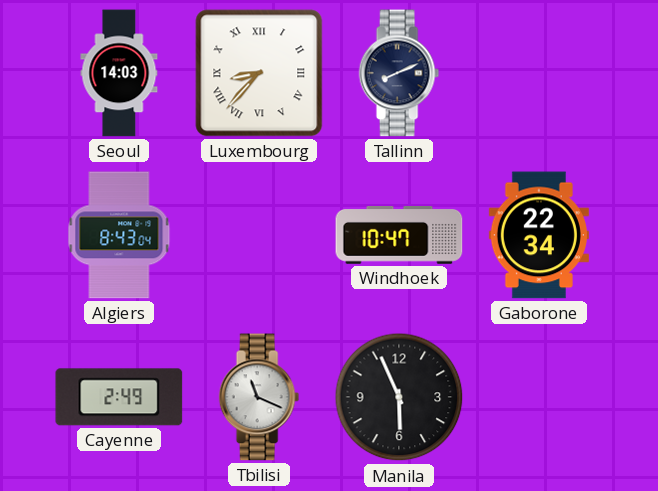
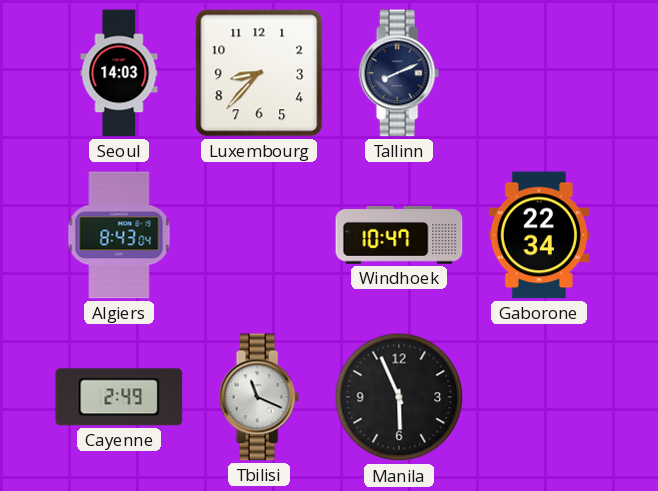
Luxembourg numerals: Roman -> Arabic
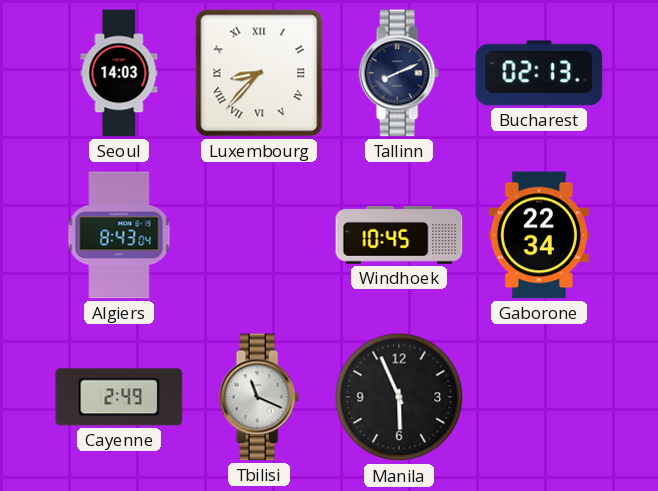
Luxembourg numerals: Arabic -> Roman
Bucharest: none -> 02:13
Windhoek: 10:47 -> 10:45
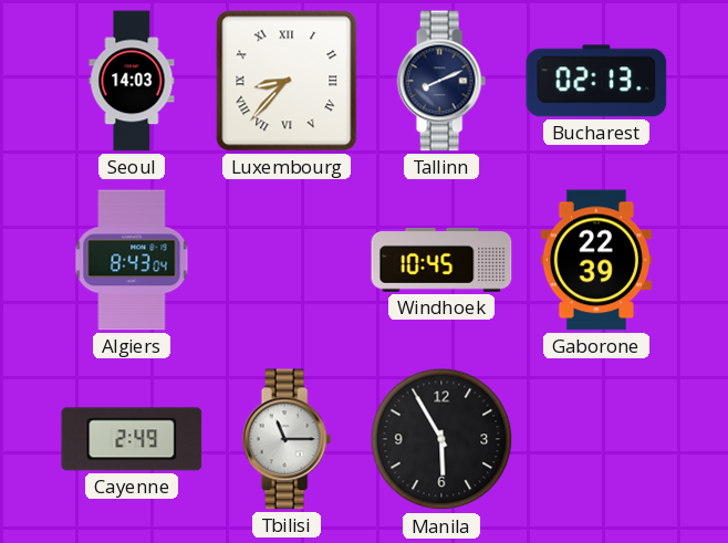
Gaborone: 22:34 -> 22:39
Tbilisi: 11:19 -> 11:15
Manila: 5:56 -> 5:55
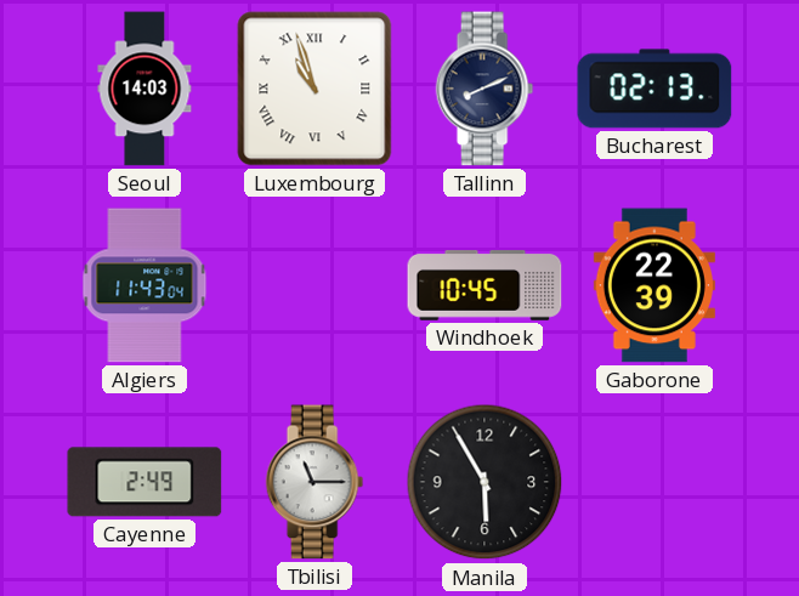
Luxembourg: 8:37 -> 10:57
Algiers: 8:43 -> 11:43
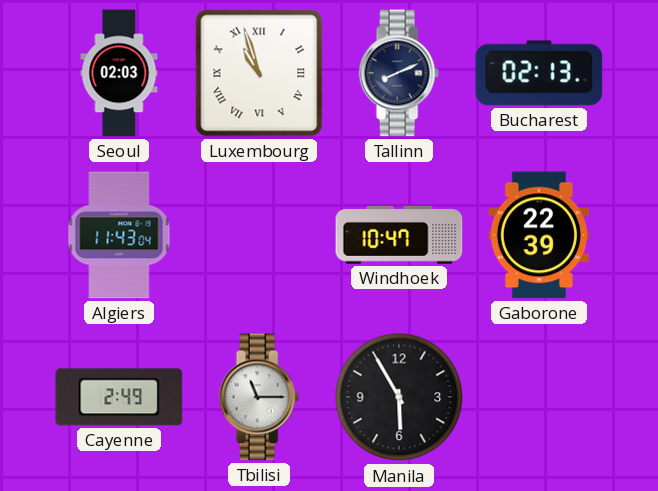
Seoul: 14:03 -> 02:03
Windhoek: 10:45 -> 10:47
